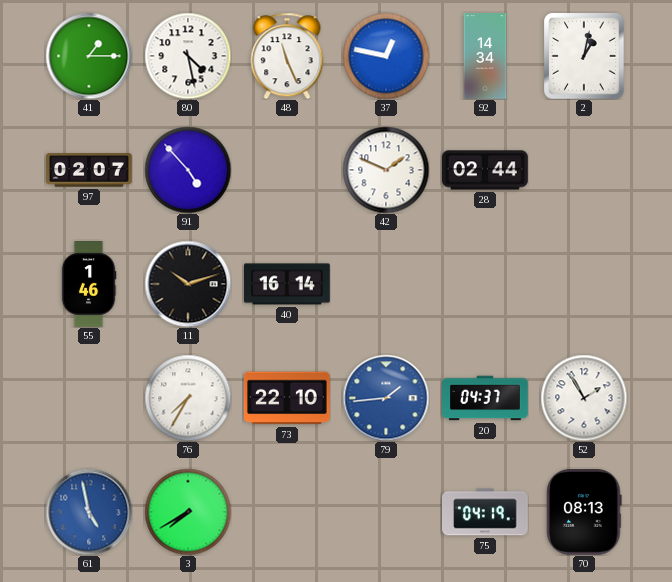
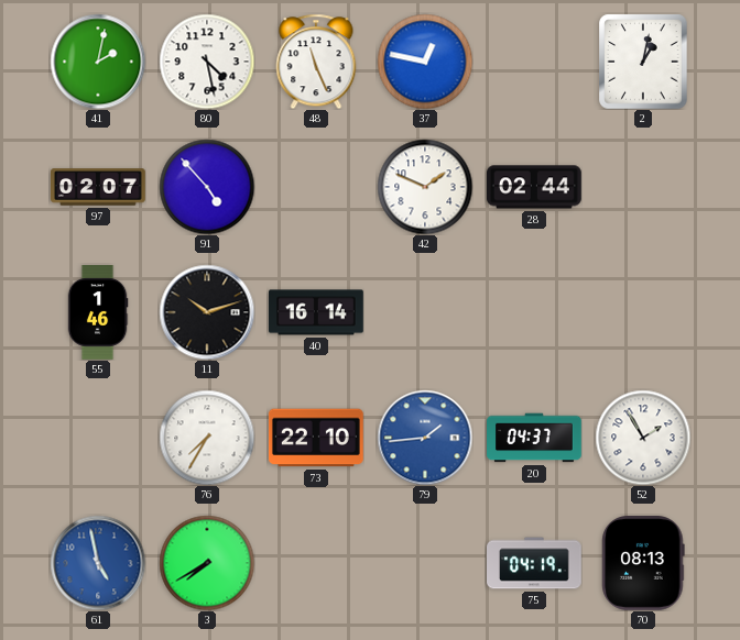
41: 1:15 -> 2:02
92: 14:34 -> none
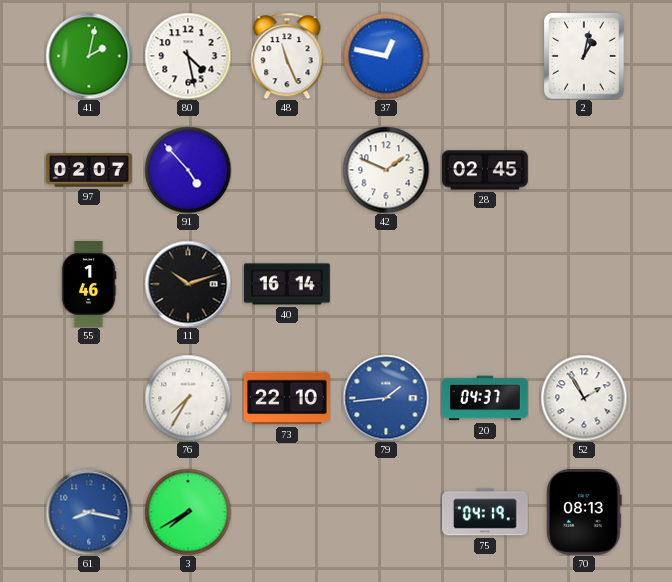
28: 02:44 -> 02:45
61: 4:58 -> 8:17
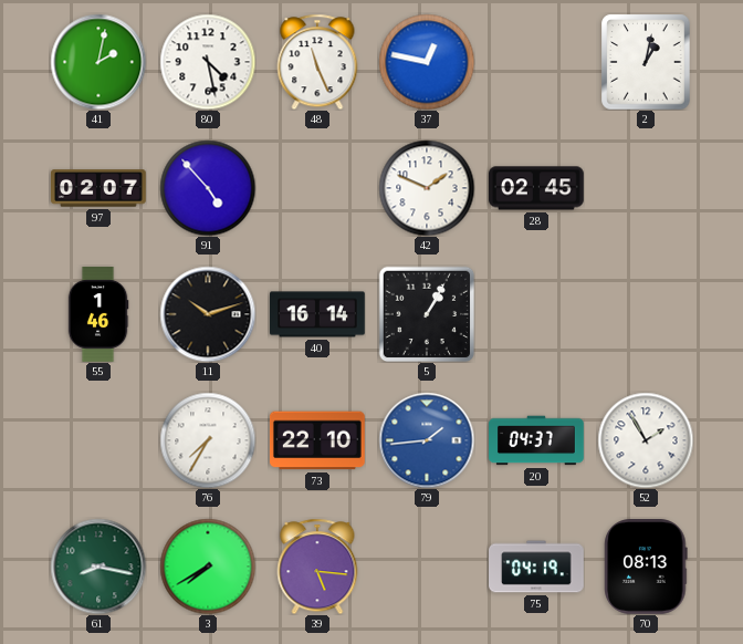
5: none -> 1:05
61 dial: blue -> green
39: none -> 5:16
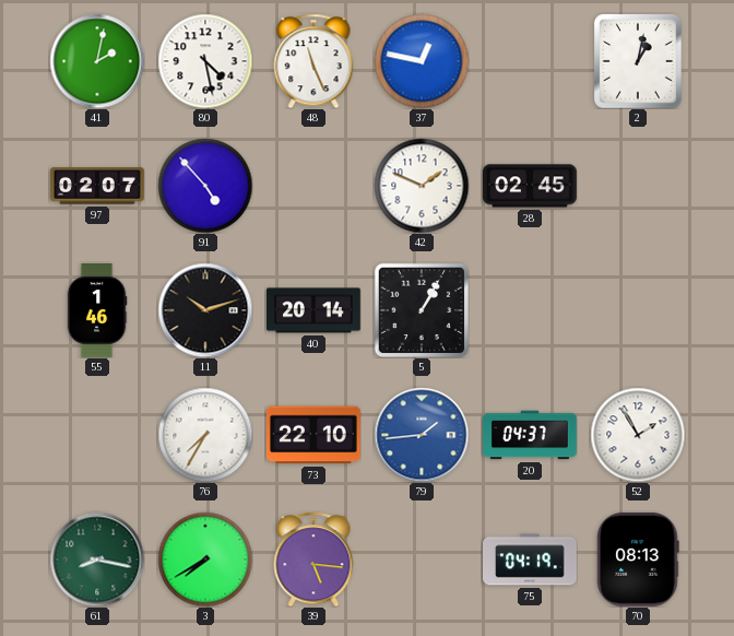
40: 16:14 -> 20:14
